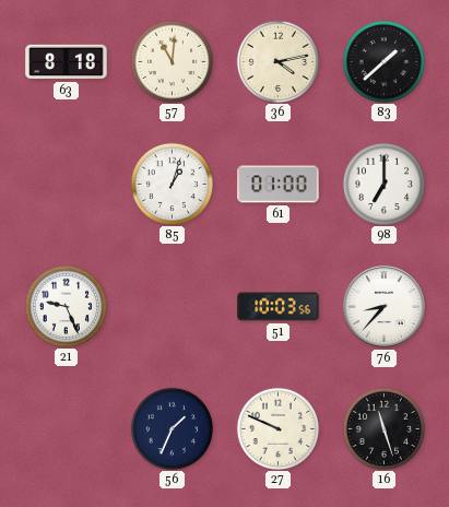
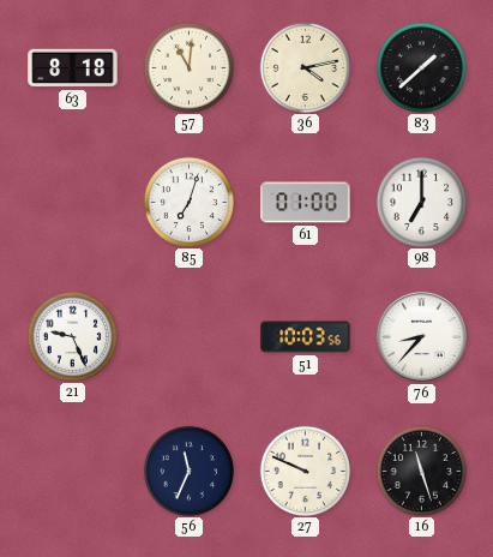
85: 1:03 -> 7:03
56: 1:34 -> 11:34
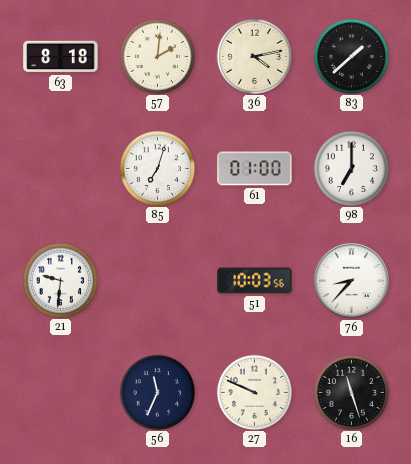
57: 11:01 -> 2:01
21: 9:26 -> 9:31
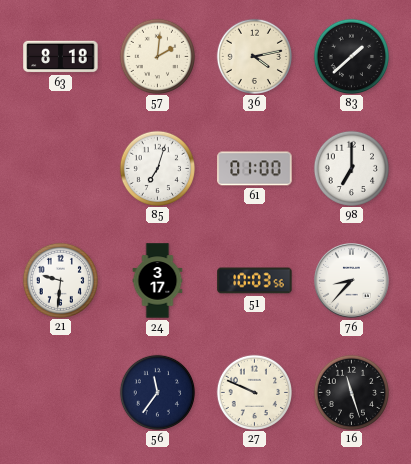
24: none -> 3:17
56: 11:34 -> 11:36
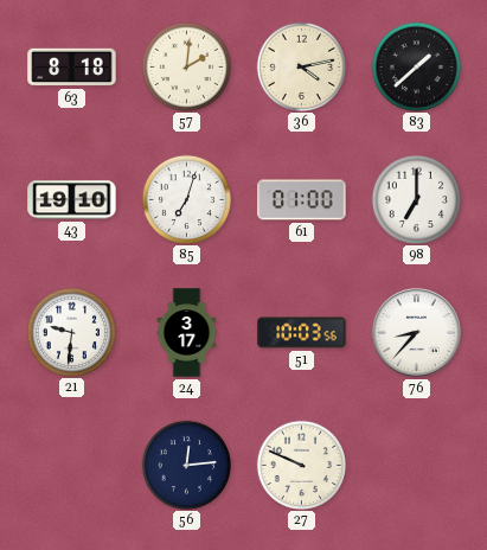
43: none -> 19:10
56: 11:36 -> 12:14
16: 11:27 -> none
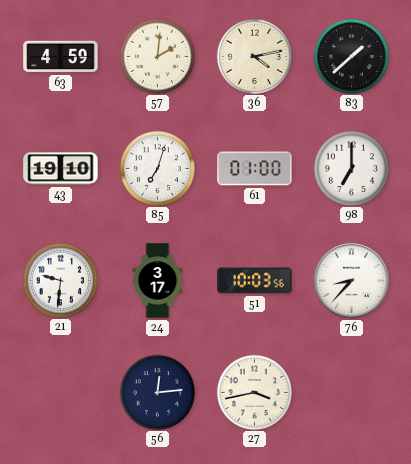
63: 8:18 -> 4:59
27: 9:49 -> 3:43
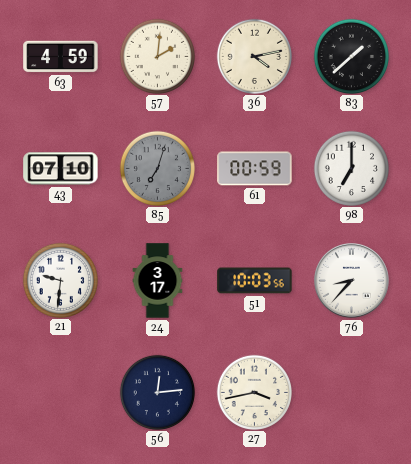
43: 19:10 -> 07:10
85 dial: white -> grey
61: 01:00 -> 00:59
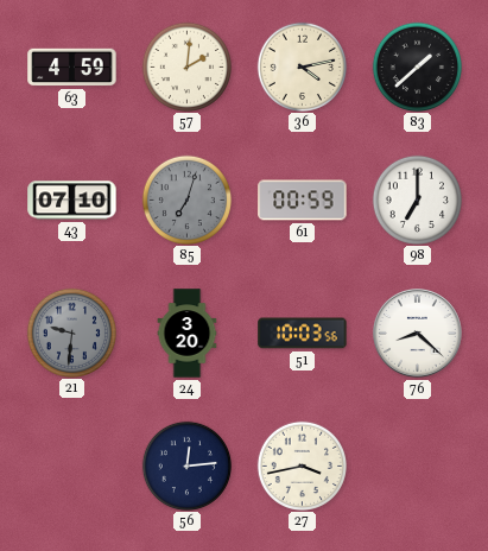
21 dial: white -> grey
24: 3:17 -> 3:20
76: 8:37 -> 8:22
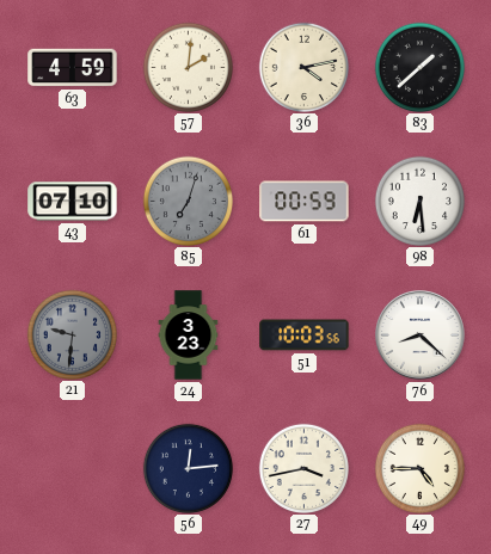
98: 7:00 -> 6:29
24: 3:20 -> 3:23
49: none -> 4:45
